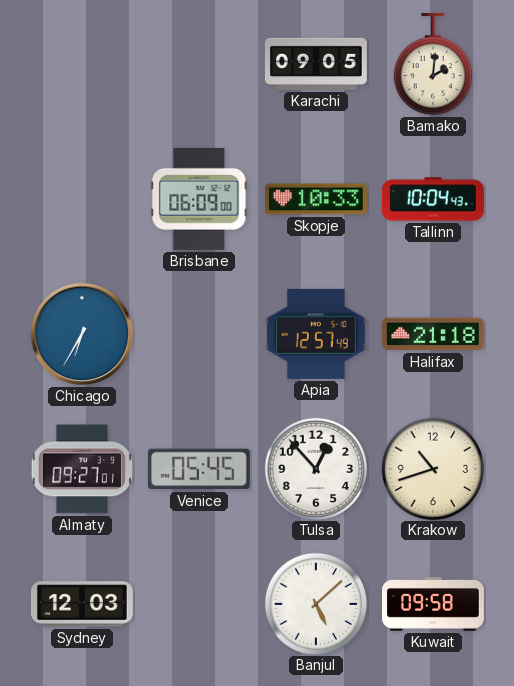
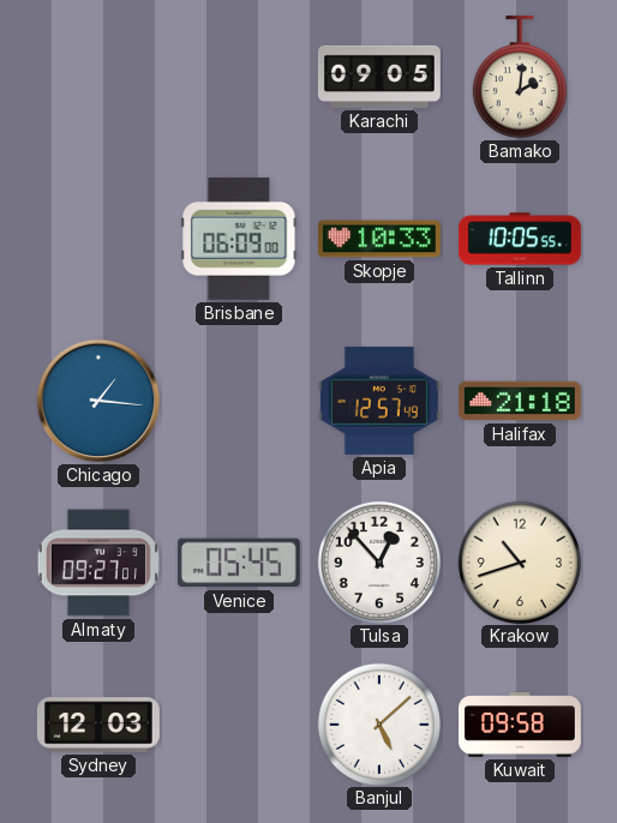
Tallinn: 10:04 -> 10:05
Chicago: 6:35 -> 1:16
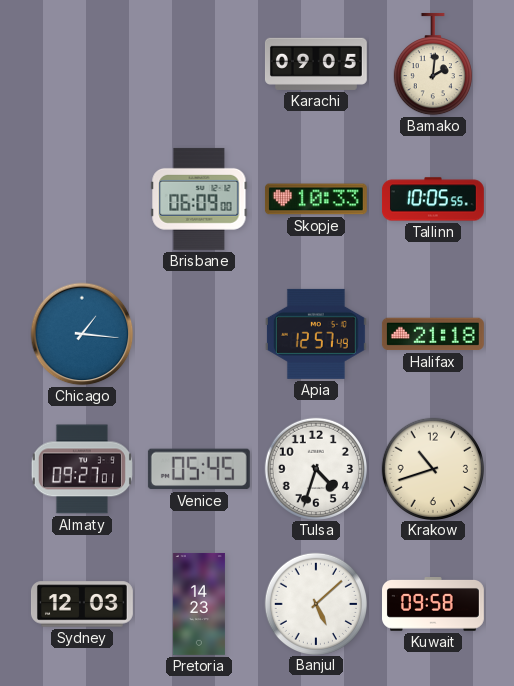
Tulsa: 12:53 -> 4:33
Pretoria: none -> 14:23
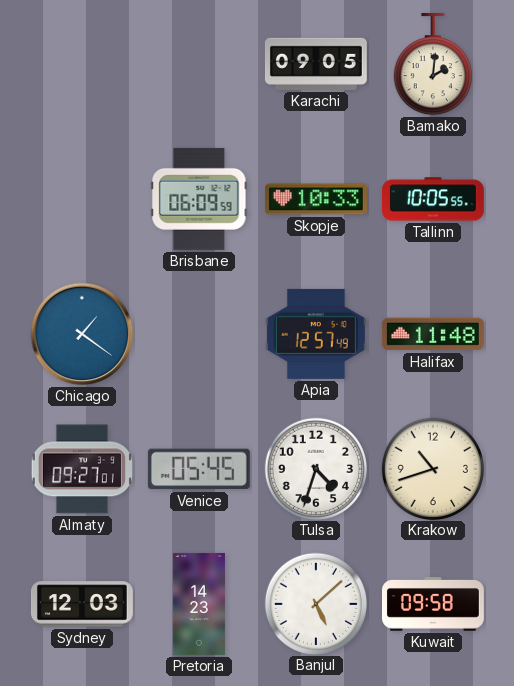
Brisbane: 06:09:00 -> 06:09:59
Chicago: 1:16 -> 1:21
Halifax: 21:18 -> 11:48
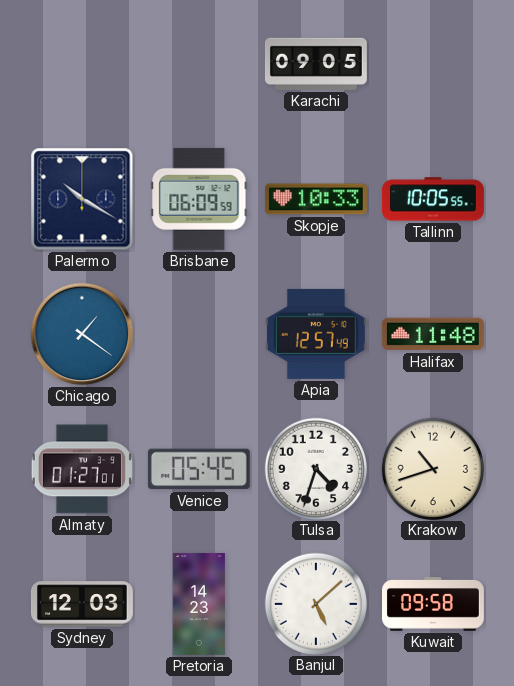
Bamako: 2:01 -> none
Palermo: none -> 10:20
Almaty: 09:27 -> 01:27
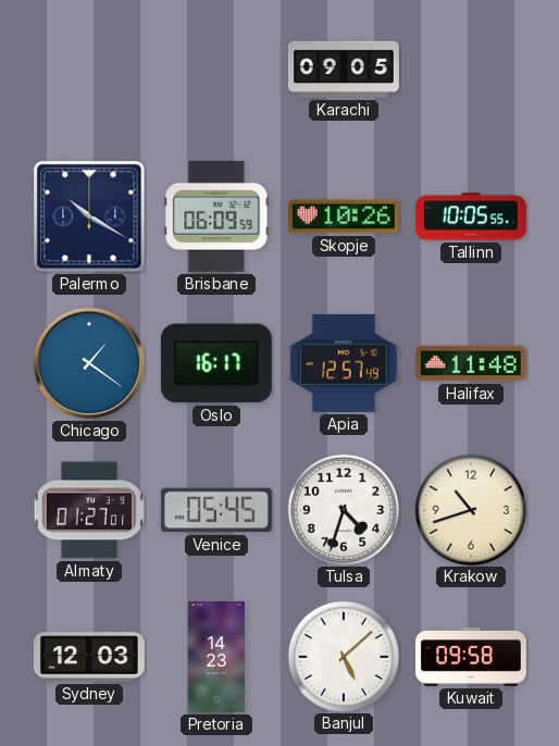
Skopje: 10:33 -> 10:26
Oslo: none -> 16:17
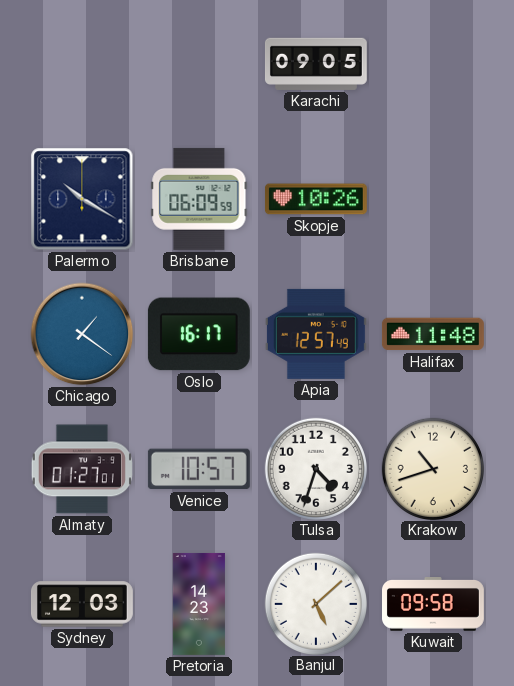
Tallinn: 10:05 -> none
Venice: 05:45 -> 10:57
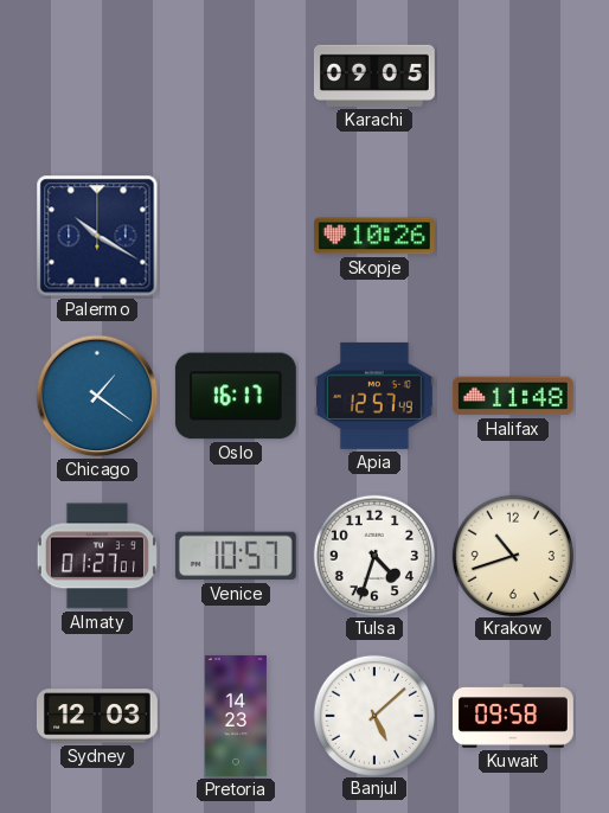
Brisbane: 06:09 -> none
